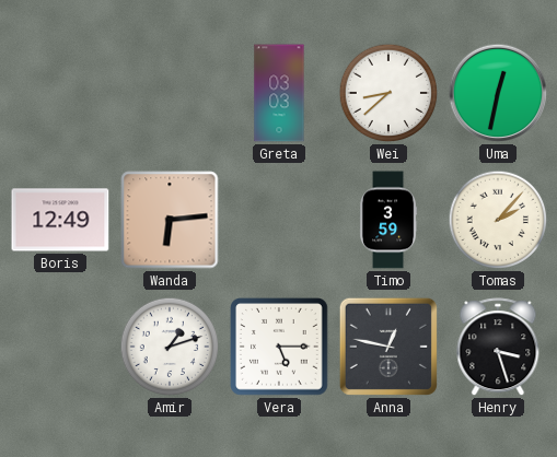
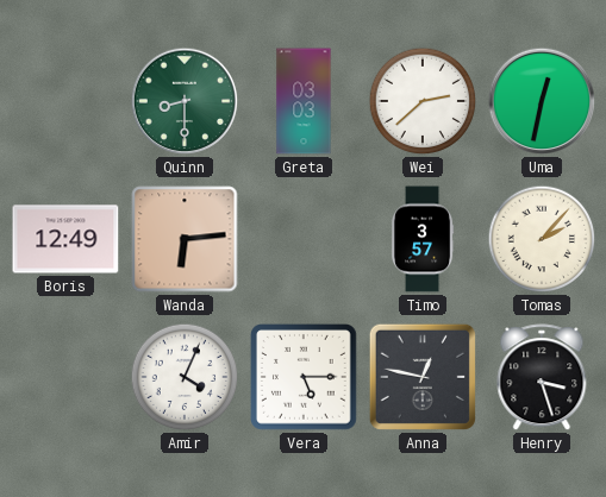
Quinn: none -> 8:30
Wei: 8:38 -> 2:38
Timo: 3:59 -> 3:57
Amir: 1:12 -> 4:04
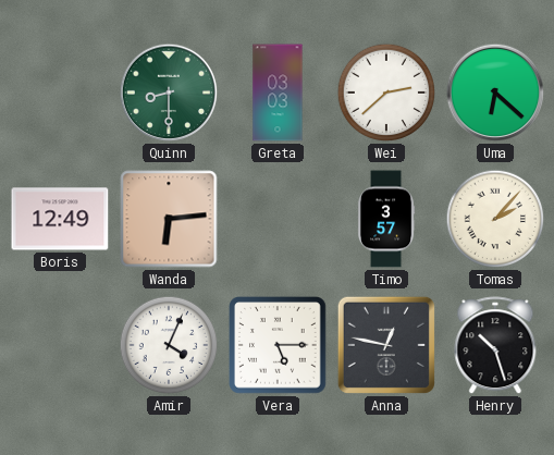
Uma: 12:32 -> 6:22
Henry: 3:27 -> 10:27
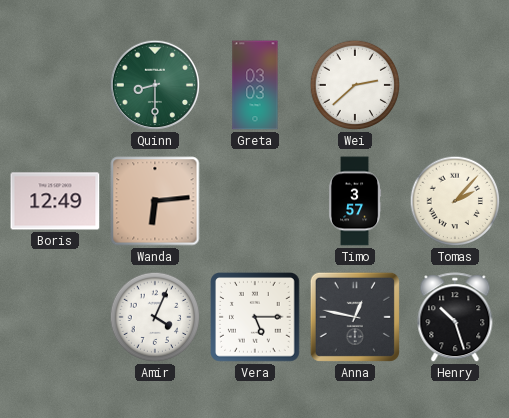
Uma: 6:22 -> none
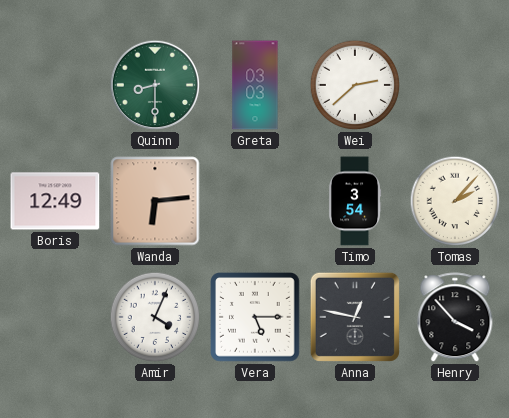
Timo: 3:57 -> 3:54
Henry: 10:27 -> 3:53
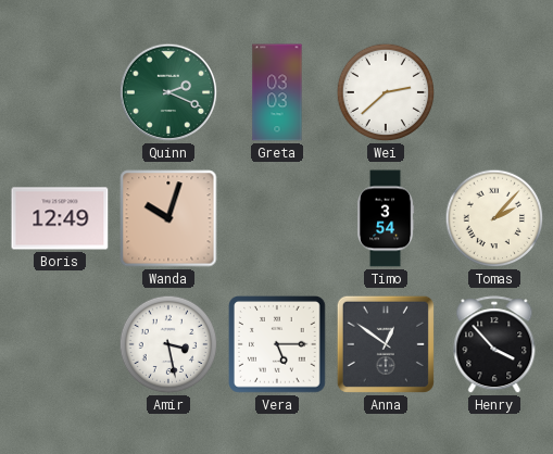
Quinn: 8:30 -> 2:19
Wanda: 6:14 -> 10:03
Amir: 4:04 -> 3:28
Anna: 12:47 -> 12:51
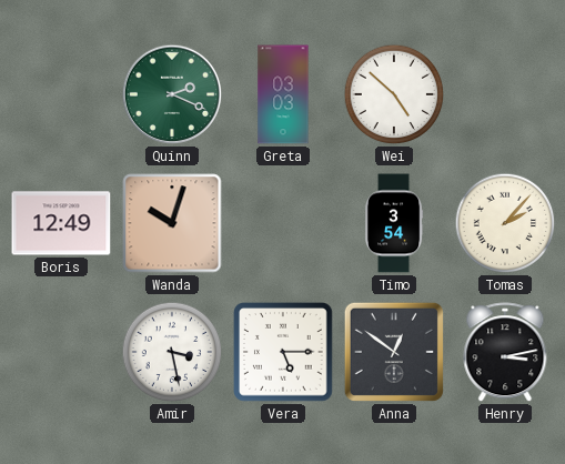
Wei: 2:38 -> 4:52
Henry: 3:53 -> 3:13
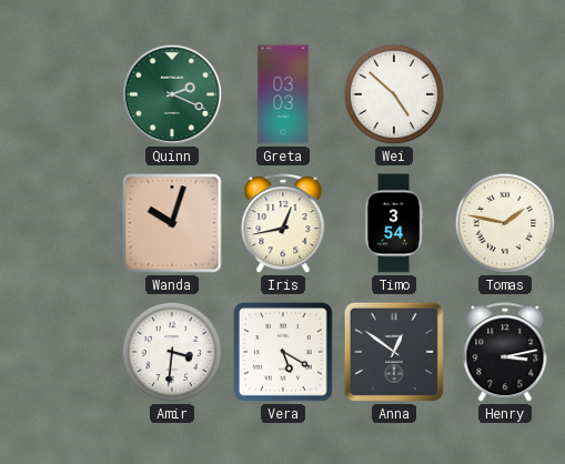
Boris: 12:49 -> none
Iris: none -> 12:43
Tomas: 2:07 -> 1:47
Amir: 3:28 -> 3:31
Vera: 5:15 -> 5:20
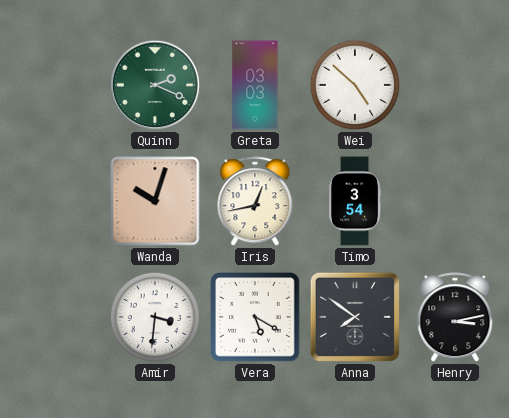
Tomas: 1:47 -> none
Anna: 12:51 -> 7:51
